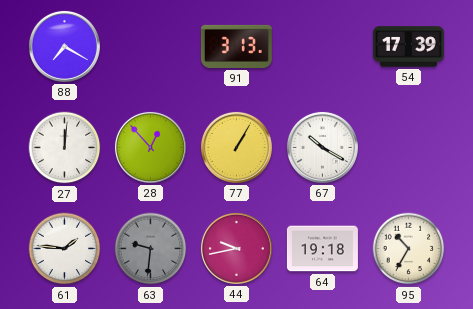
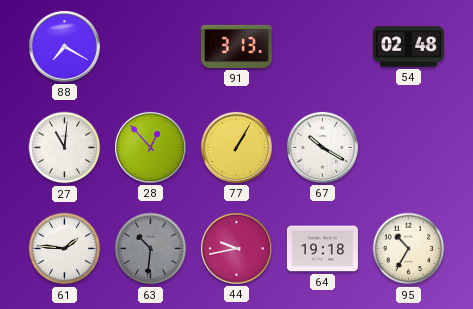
54: 17:39 -> 02:48
27: 12:01 -> 11:01
63: 9:31 -> 10:31
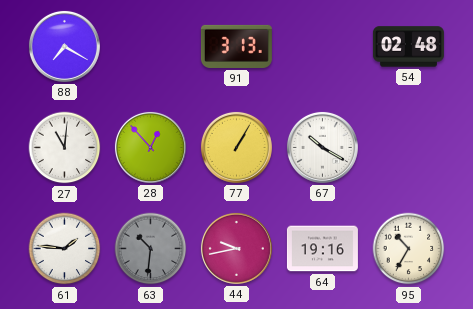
64: 19:18 -> 19:16
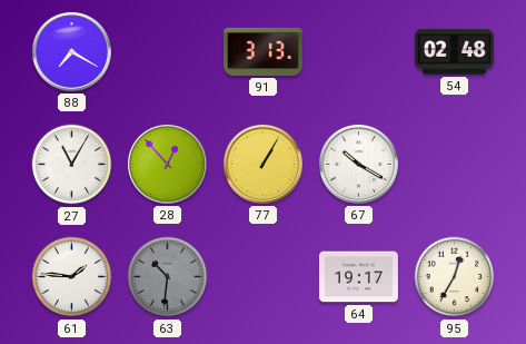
27: 11:01 -> 11:05
44: 9:43 -> none
64: 19:16 -> 19:17
95: 10:35 -> 12:35
